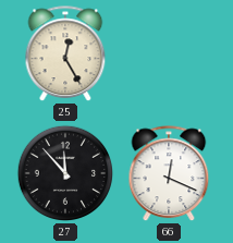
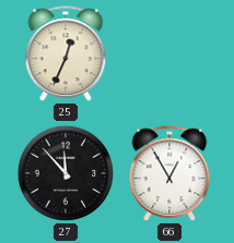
25: 12:25 -> 12:34
66: 12:19 -> 12:55
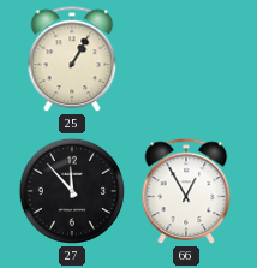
25: 12:34 -> 1:05
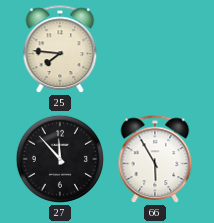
25: 1:05 -> 7:46
66: 12:55 -> 5:55
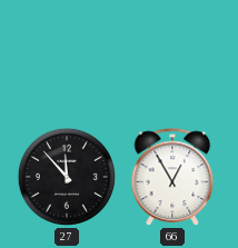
25: 7:46 -> none
66: 5:55 -> 12:55
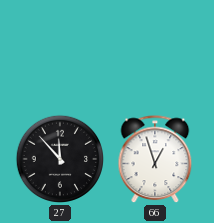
66: 12:55 -> 12:57
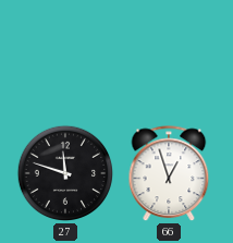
27: 11:53 -> 11:48
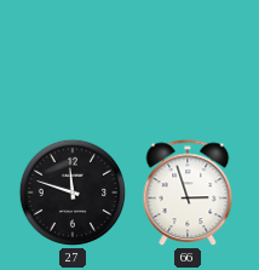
66: 12:57 -> 2:57
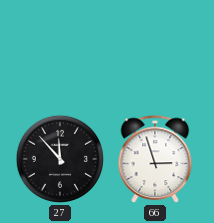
27: 11:48 -> 11:53
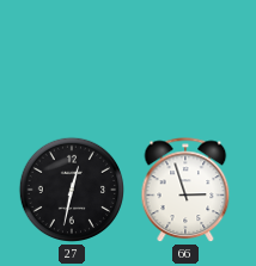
27: 11:53 -> 12:32
